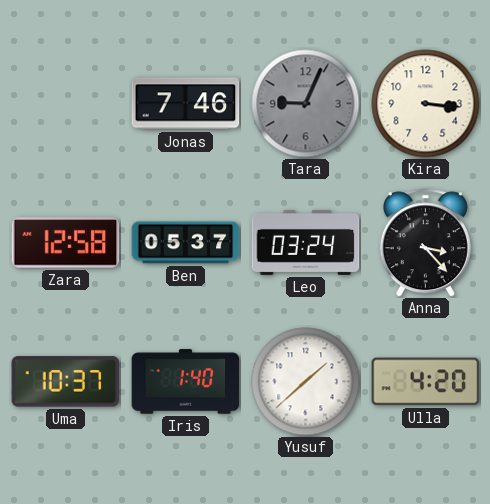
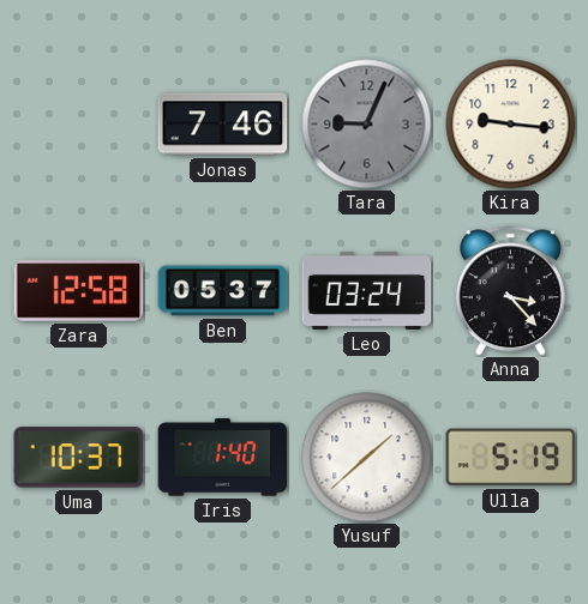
Kira: 3:16 -> 9:16
Ulla: 4:20 -> 5:19
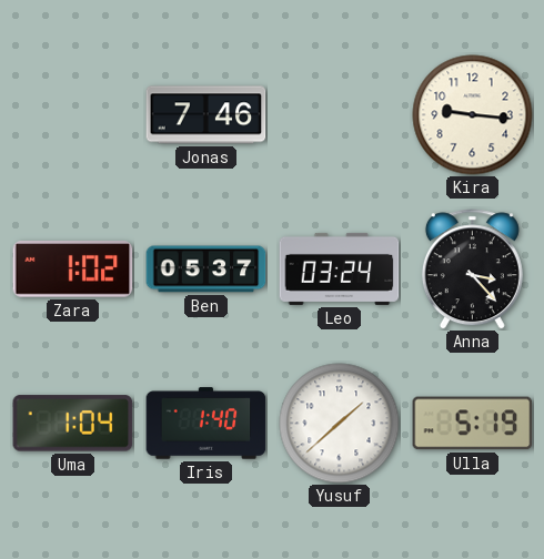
Tara: 9:04 -> none
Zara: 12:58 -> 1:02
Uma: 10:37 -> 1:04
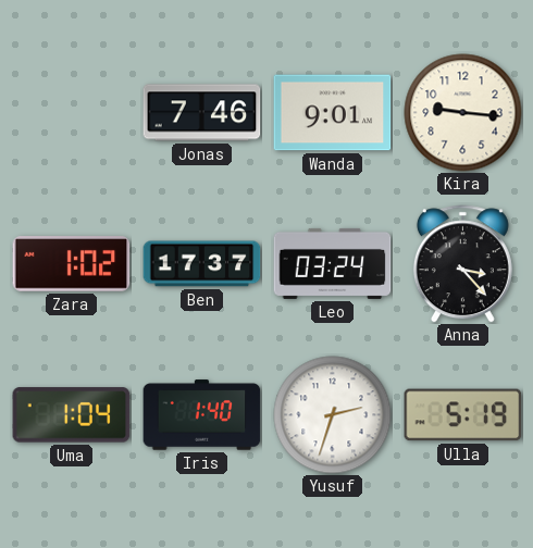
Wanda: none -> 9:01
Ben: 05:37 -> 17:37
Yusuf: 1:38 -> 2:33
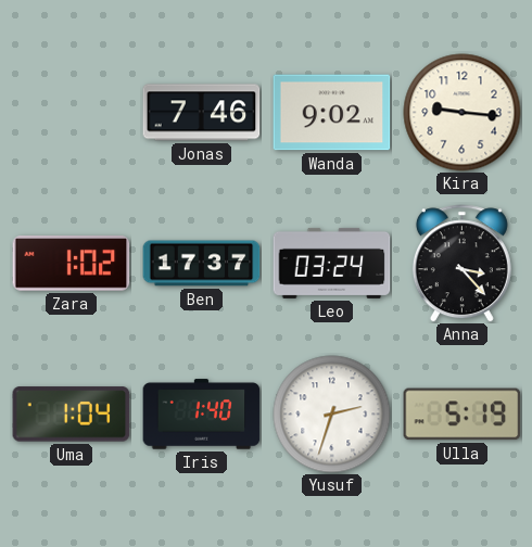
Wanda: 9:01 -> 9:02
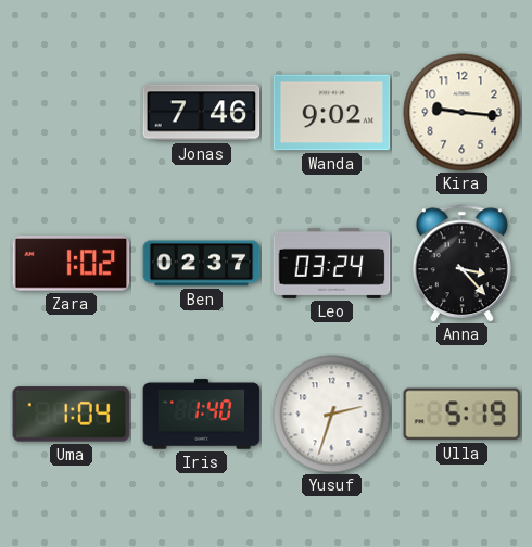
Ben: 17:37 -> 02:37
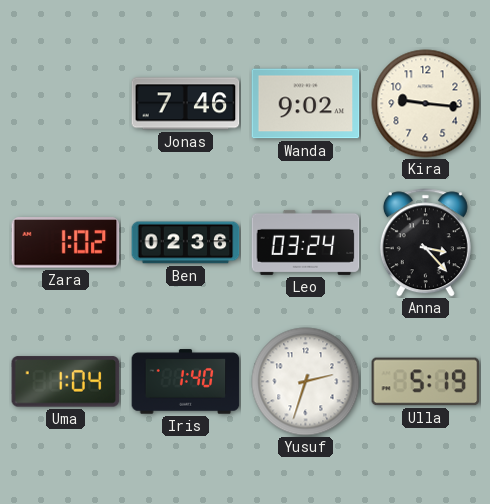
Ben: 02:37 -> 02:36
